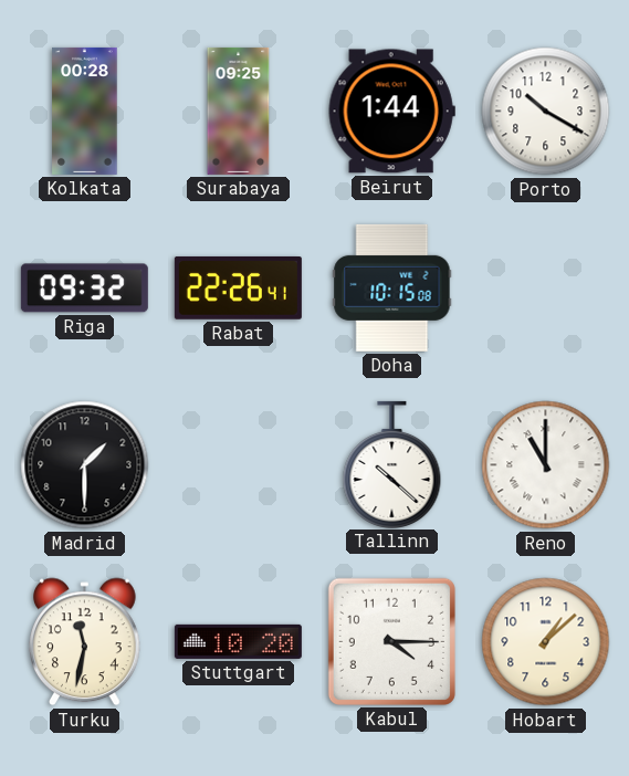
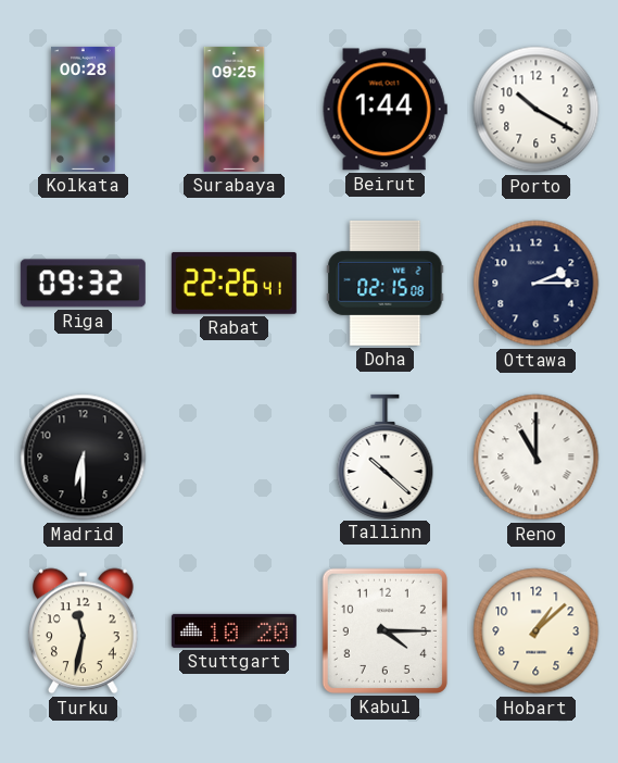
Doha: 10:15 -> 02:15
Ottawa: none -> 2:15
Madrid: 1:30 -> 6:30
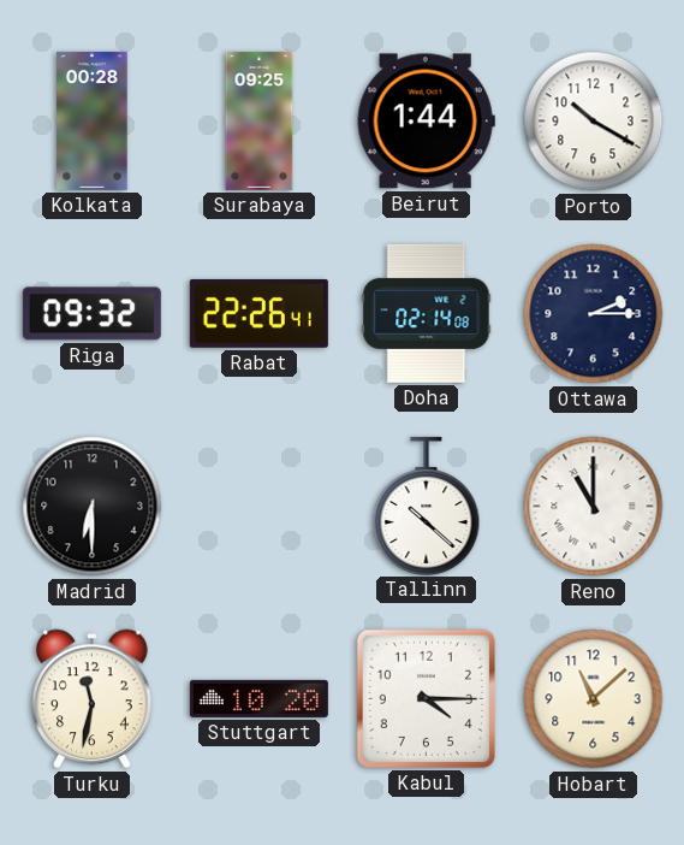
Doha: 02:15 -> 02:14
Hobart: 1:08 -> 11:08
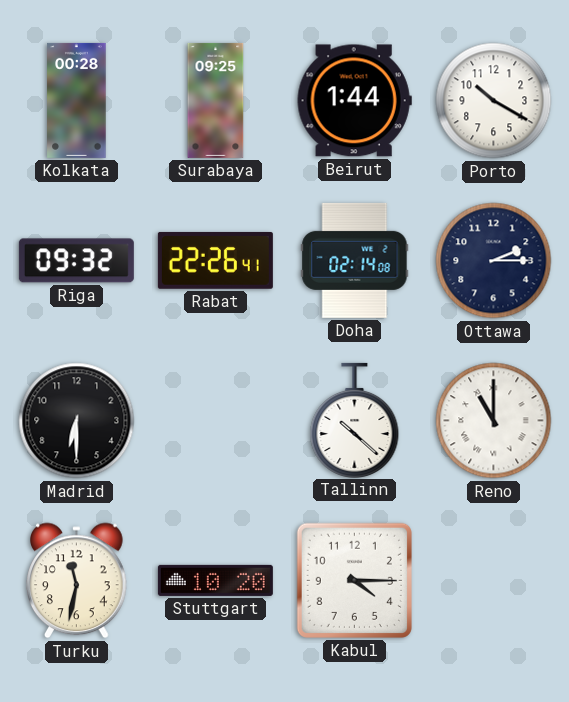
Hobart: 11:08 -> none
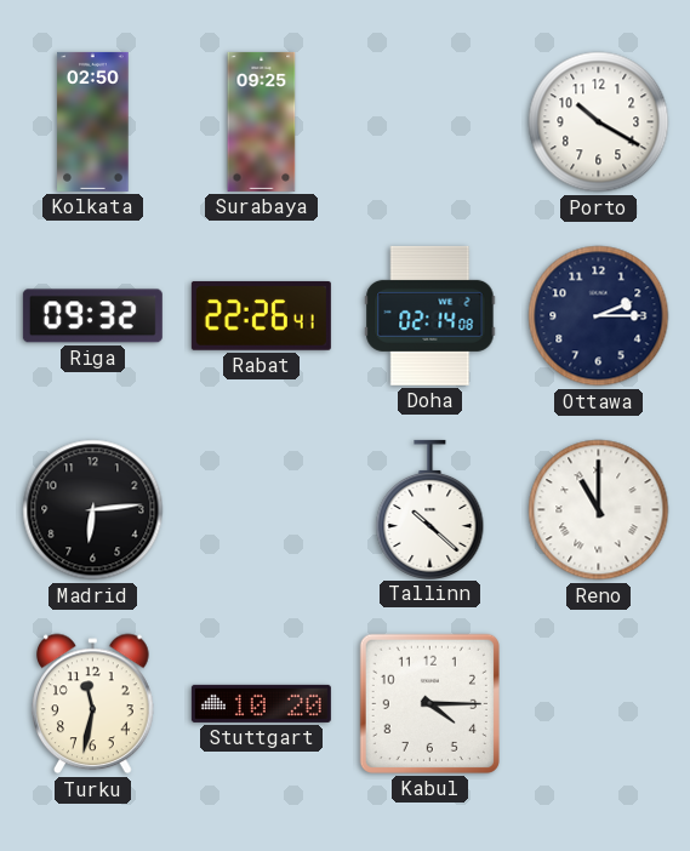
Kolkata: 00:28 -> 02:50
Beirut: 1:44 -> none
Madrid: 6:30 -> 6:14
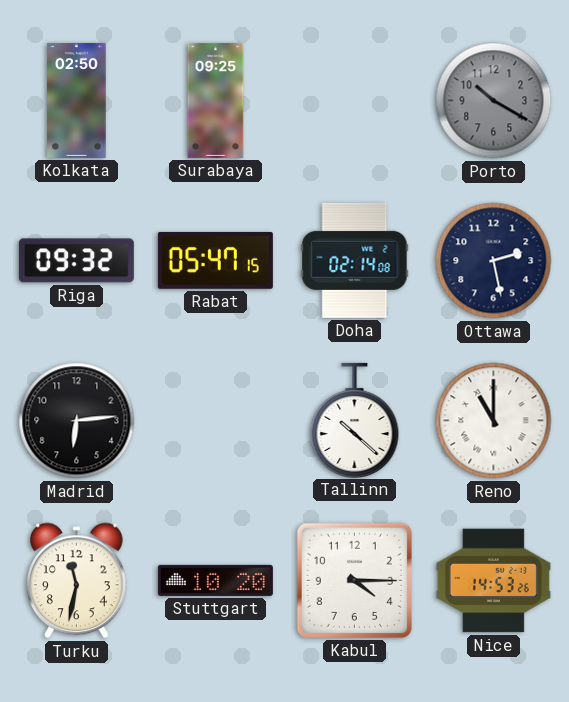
Porto dial: white -> grey
Rabat: 22:26 -> 05:47
Ottawa: 2:15 -> 2:28
Nice: none -> 14:53
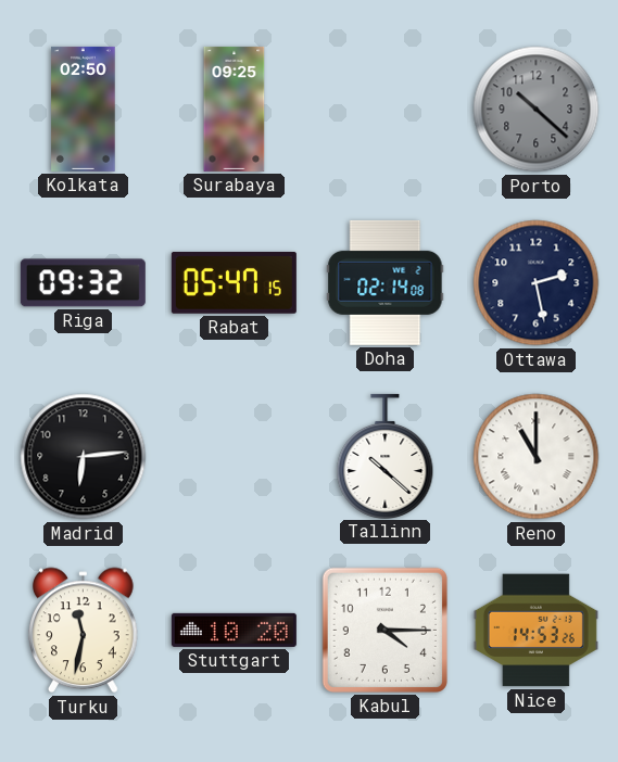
Porto: 10:20 -> 10:22
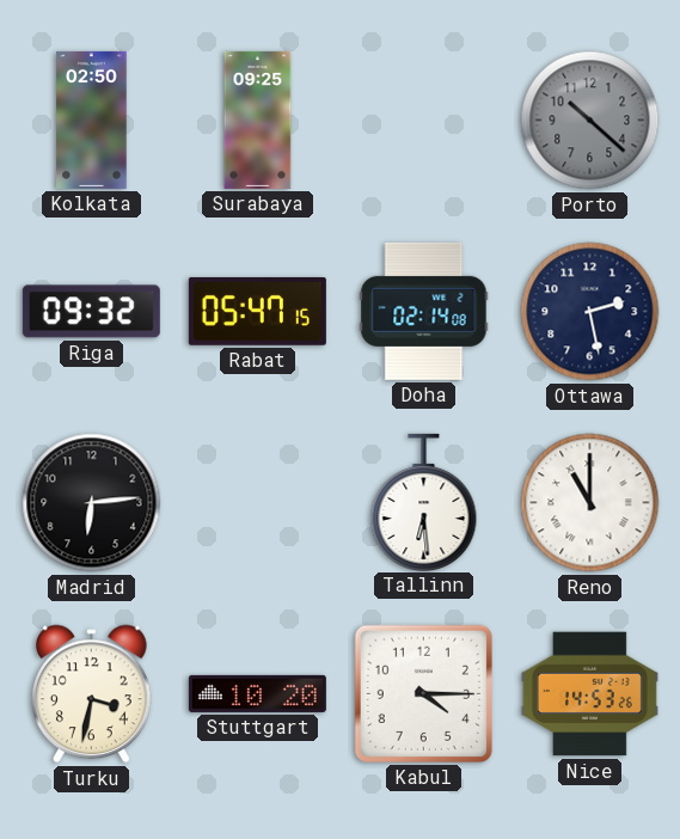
Tallinn: 10:22 -> 6:29
Turku: 11:32 -> 3:32
